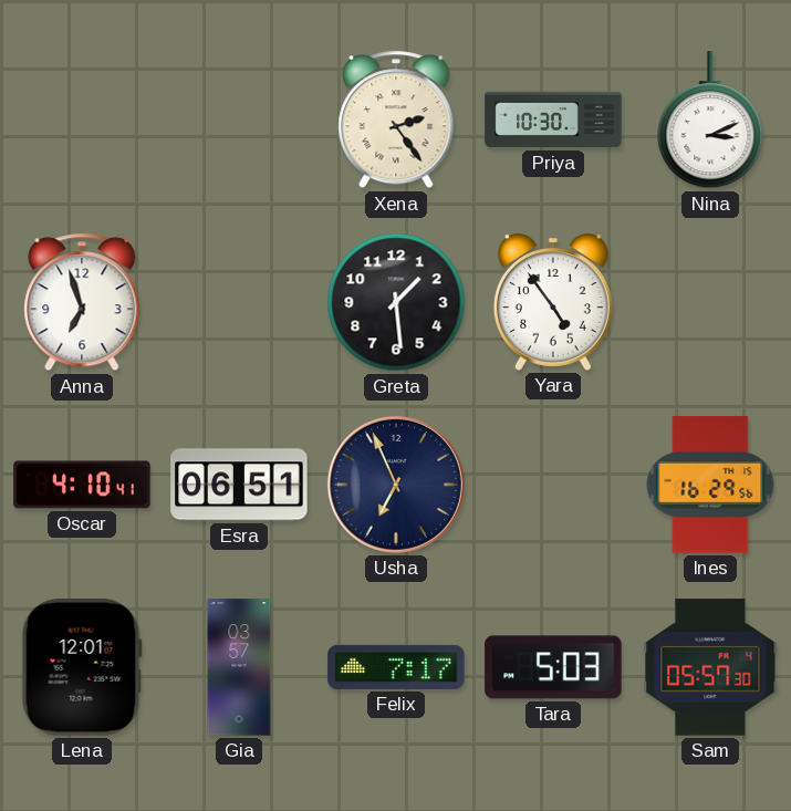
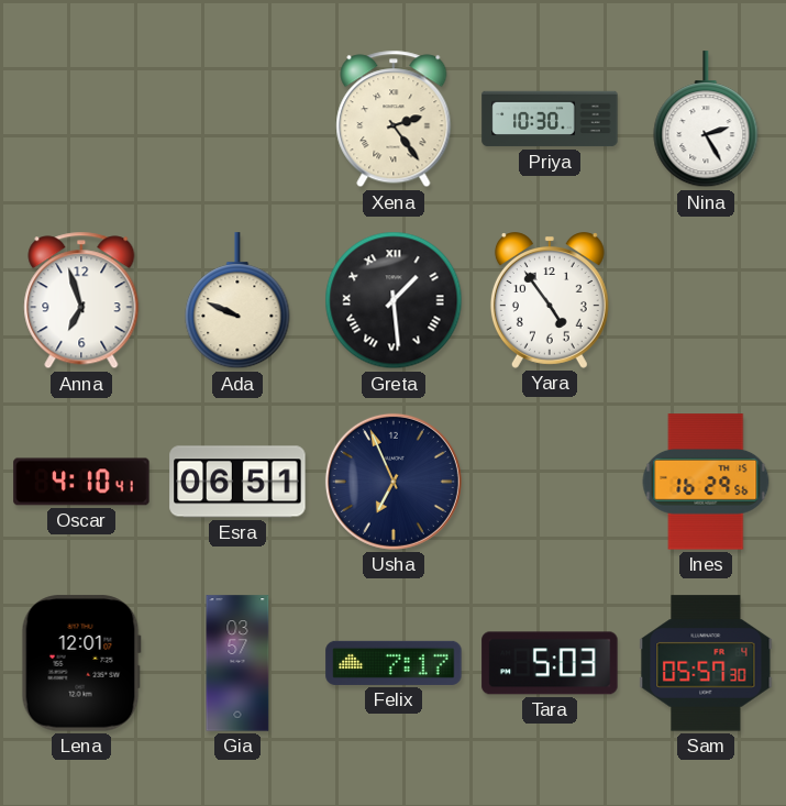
Nina: 3:11 -> 2:25
Ada: none -> 9:49
Greta numerals: Arabic -> Roman
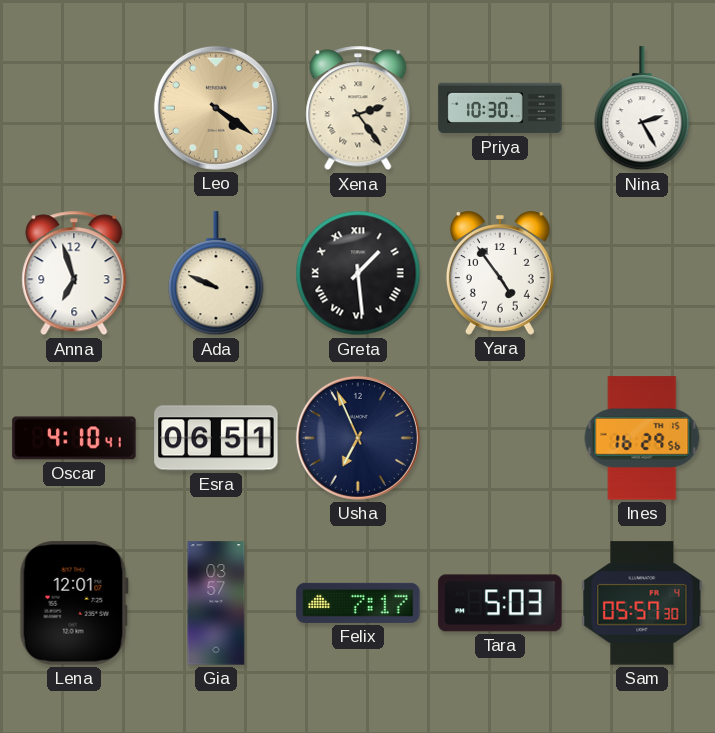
Leo: none -> 4:21
